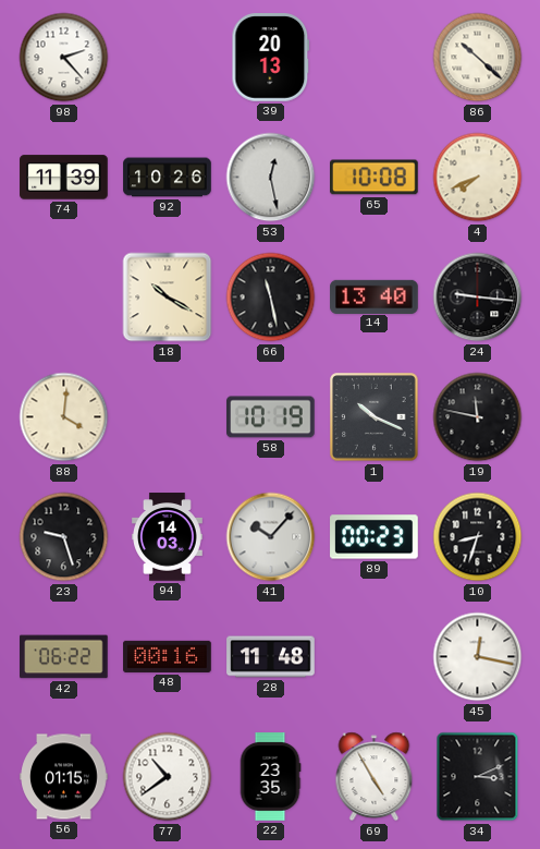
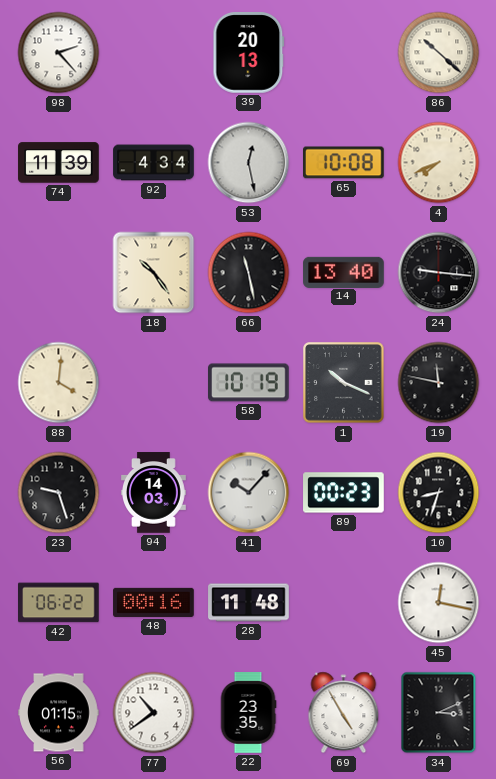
92: 10:26 -> 4:34
18: 10:20 -> 10:24
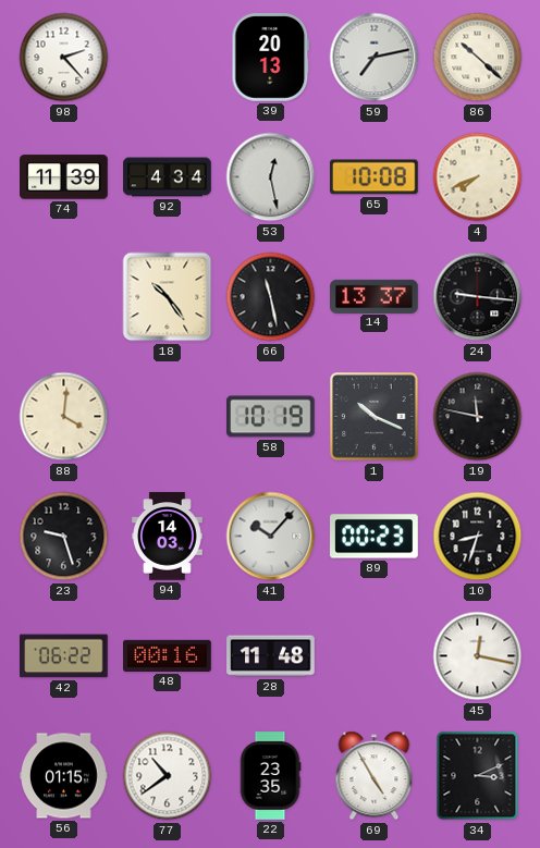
59: none -> 7:13
14: 13:40 -> 13:37
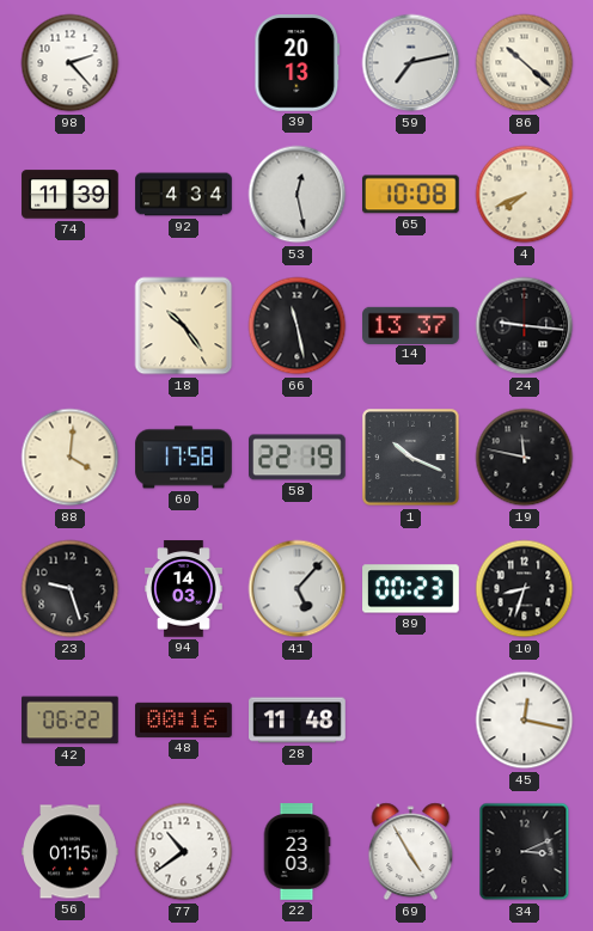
60: none -> 17:58
58: 10:19 -> 22:19
41: 10:07 -> 5:07
22: 23:35 -> 23:03
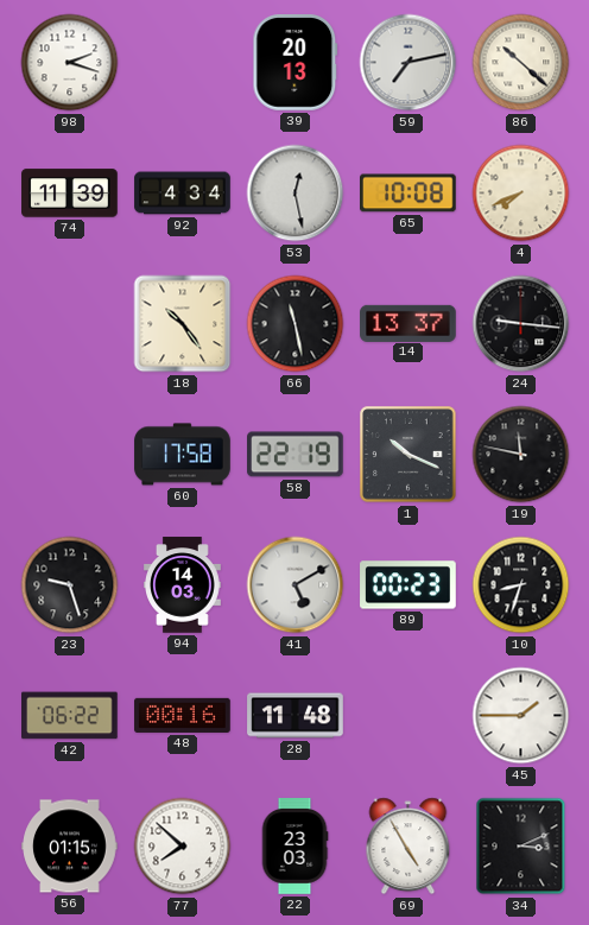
98: 2:23 -> 2:18
88: 4:01 -> none
41: 5:07 -> 5:10
45: 12:17 -> 1:45
77: 10:39 -> 7:52
